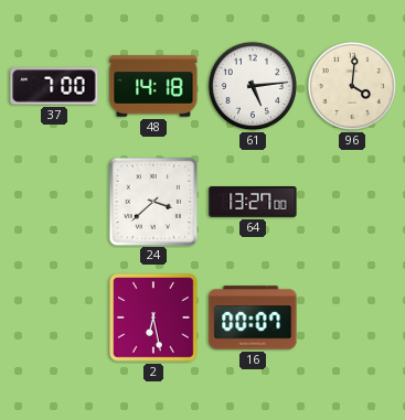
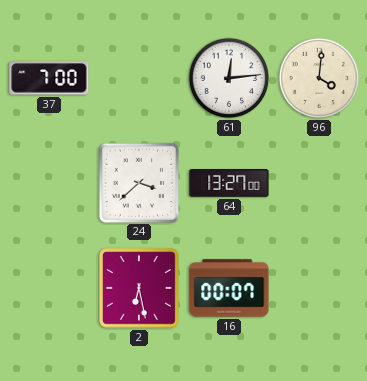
48: 14:18 -> none
61: 5:14 -> 12:14
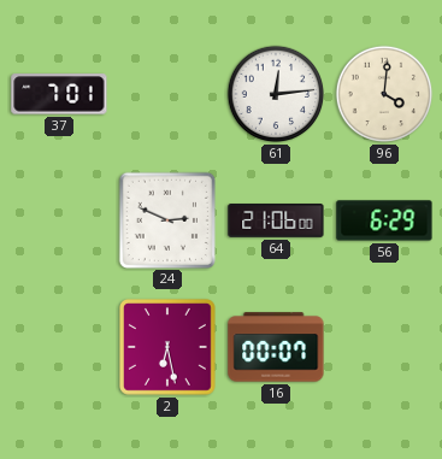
37: 7:00 -> 7:01
24: 3:38 -> 2:49
64: 13:27 -> 21:06
56: none -> 6:29
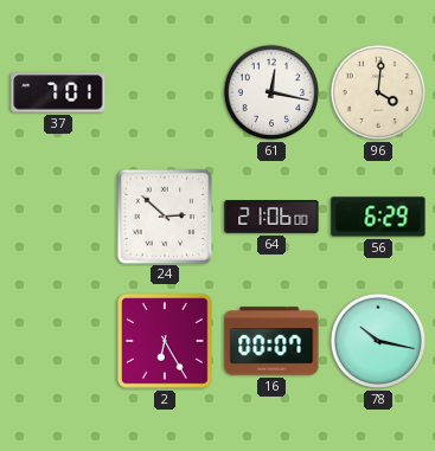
61: 12:14 -> 12:17
24: 2:49 -> 2:52
2: 6:28 -> 6:25
78: none -> 10:17
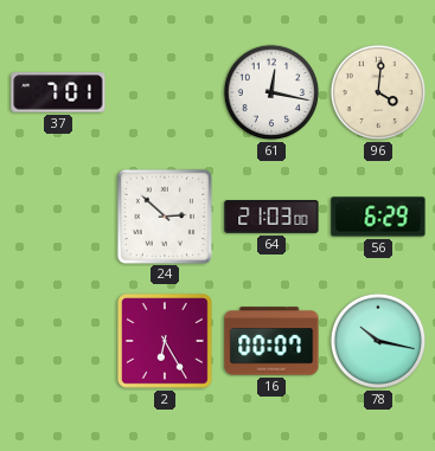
64: 21:06 -> 21:03
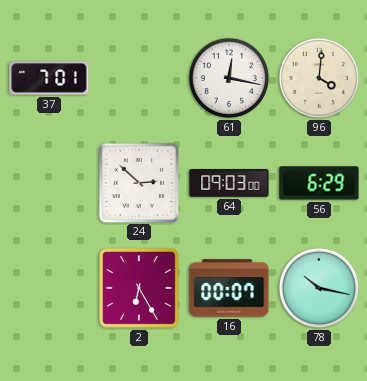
64: 21:03 -> 09:03
